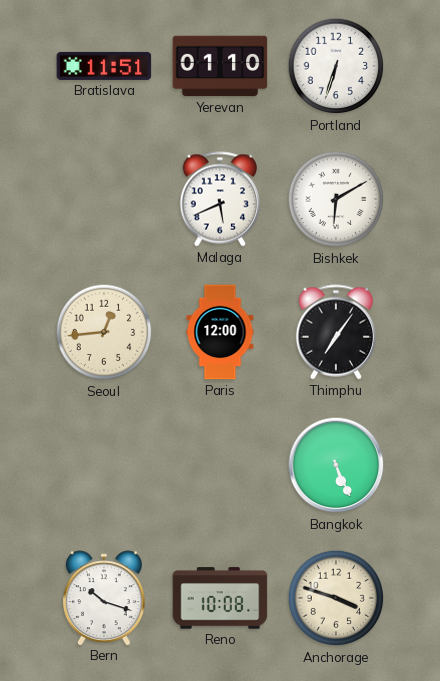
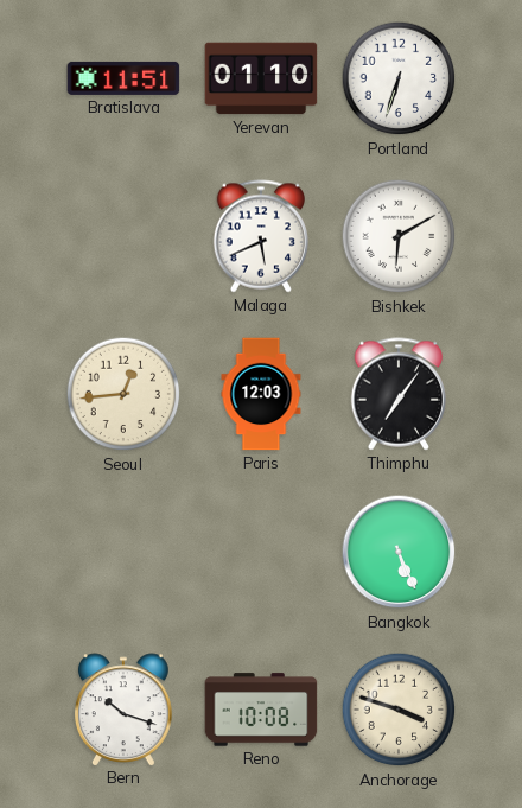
Paris: 12:00 -> 12:03
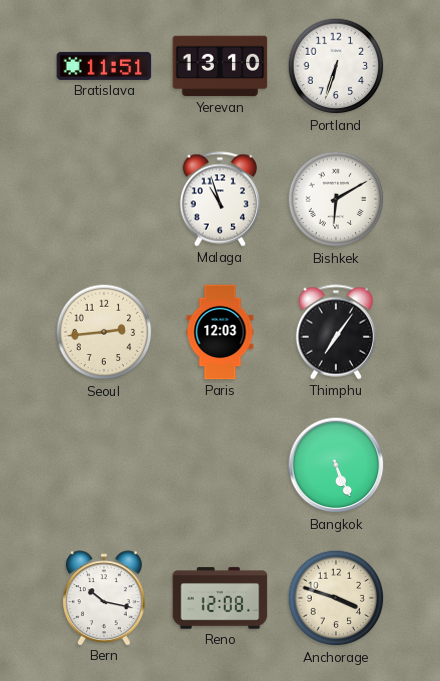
Yerevan: 01:10 -> 13:10
Malaga: 5:41 -> 10:57
Seoul: 12:44 -> 2:44
Bern: 10:18 -> 10:17
Reno: 10:08 -> 12:08
